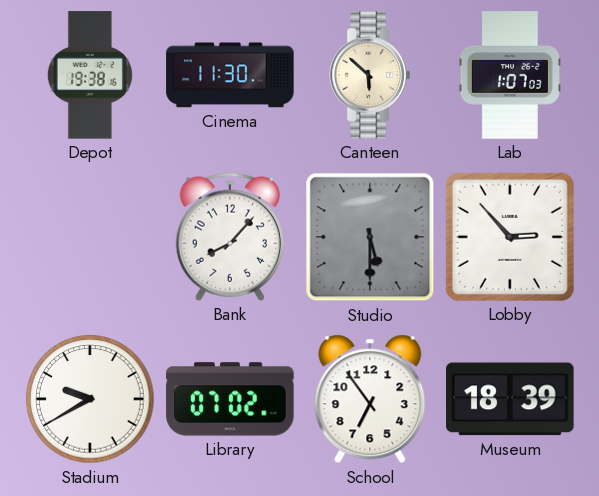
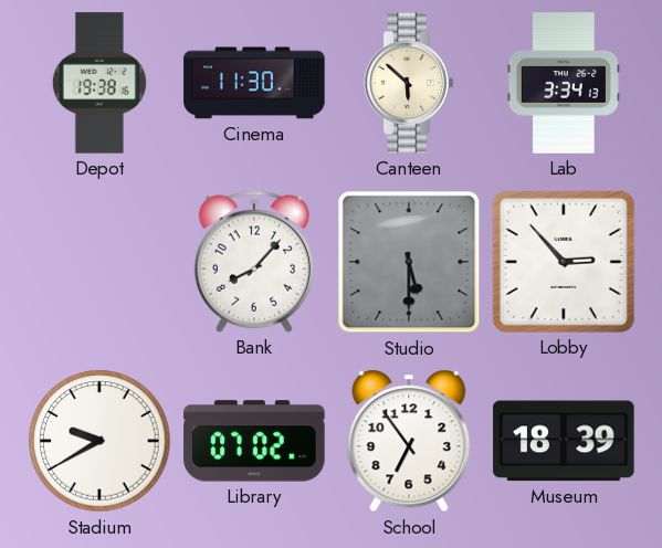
Lab: 1:07 -> 3:34
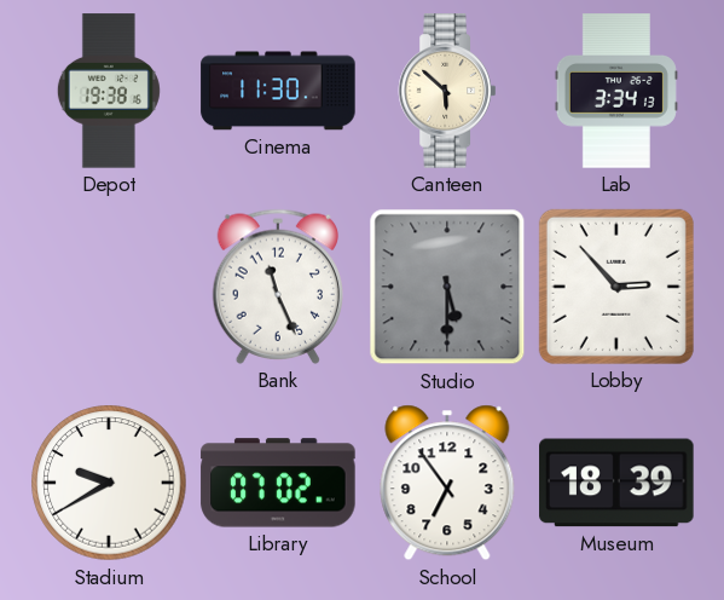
Bank: 8:07 -> 11:26
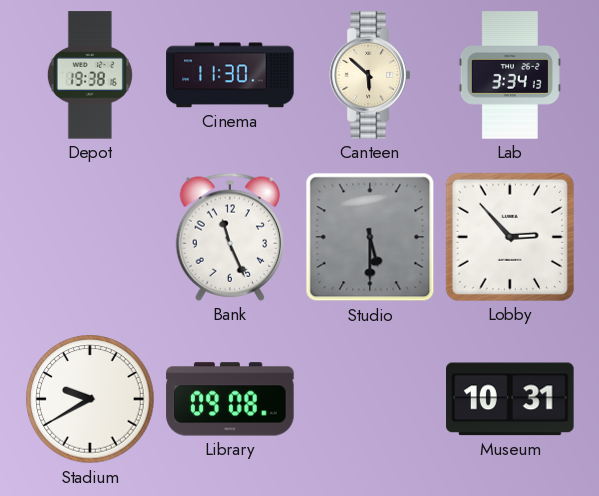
Library: 07:02 -> 09:08
School: 6:54 -> none
Museum: 18:39 -> 10:31
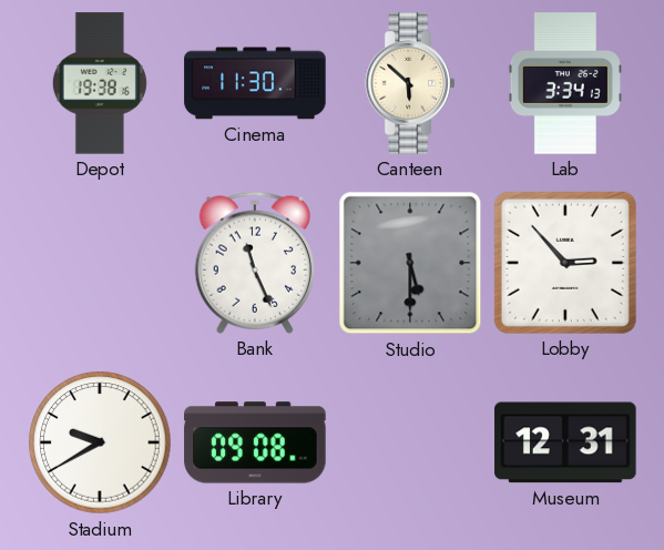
Museum: 10:31 -> 12:31
